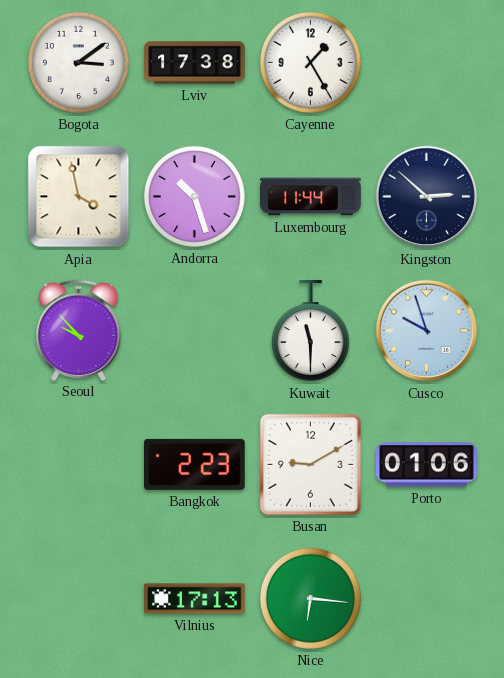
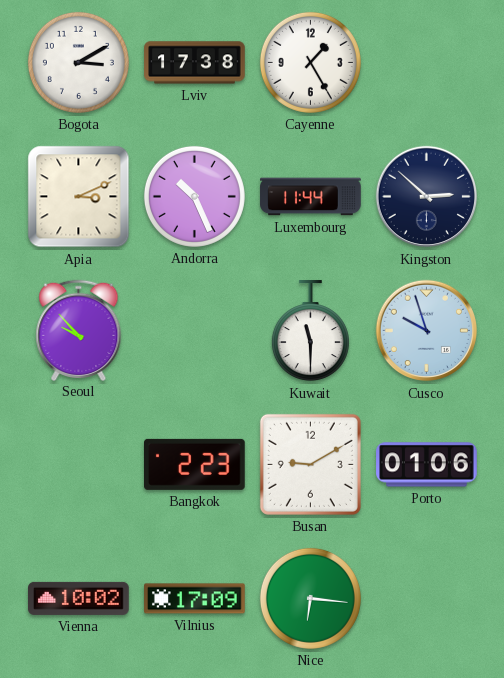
Bogota: 3:09 -> 3:10
Apia: 3:58 -> 3:11
Andorra: 10:27 -> 10:26
Vienna: none -> 10:02
Vilnius: 17:13 -> 17:09
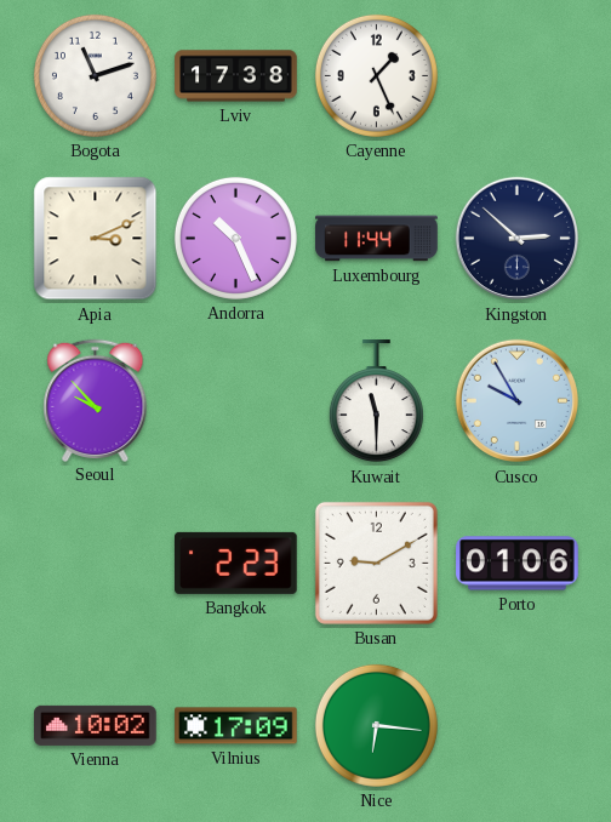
Bogota: 3:10 -> 11:12
Cayenne: 1:25 -> 1:26
Cusco: 9:57 -> 9:55
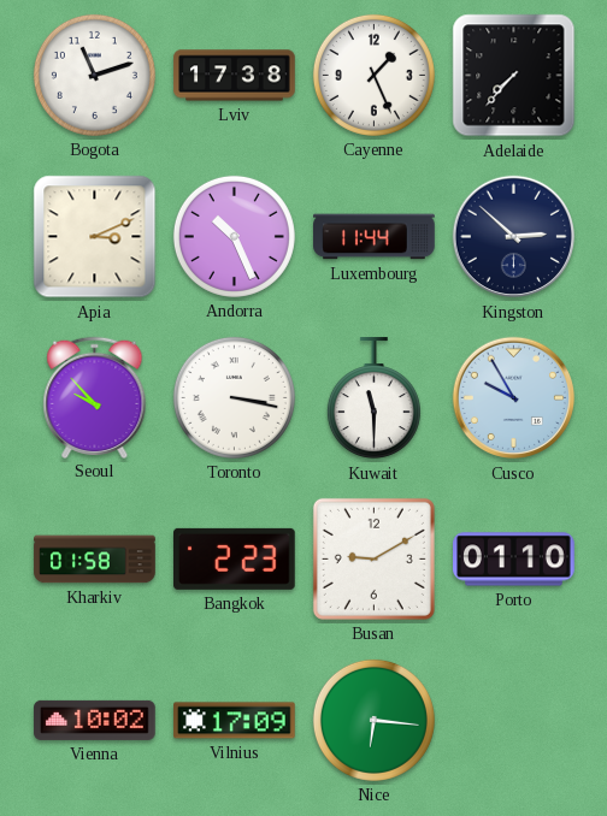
Adelaide: none -> 7:37
Toronto: none -> 3:17
Kharkiv: none -> 01:58
Porto: 01:06 -> 01:10
